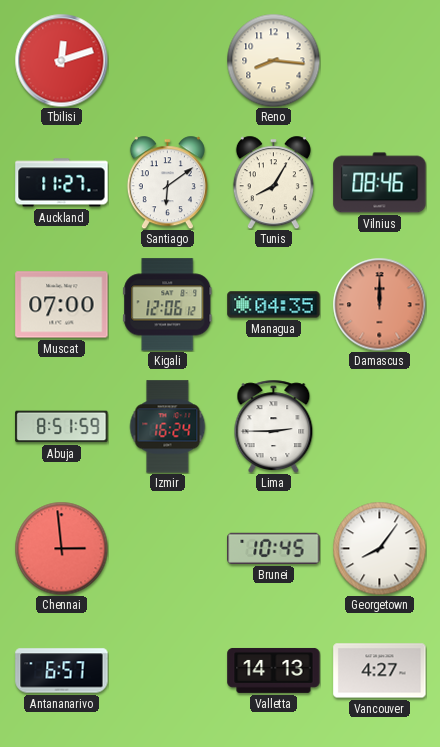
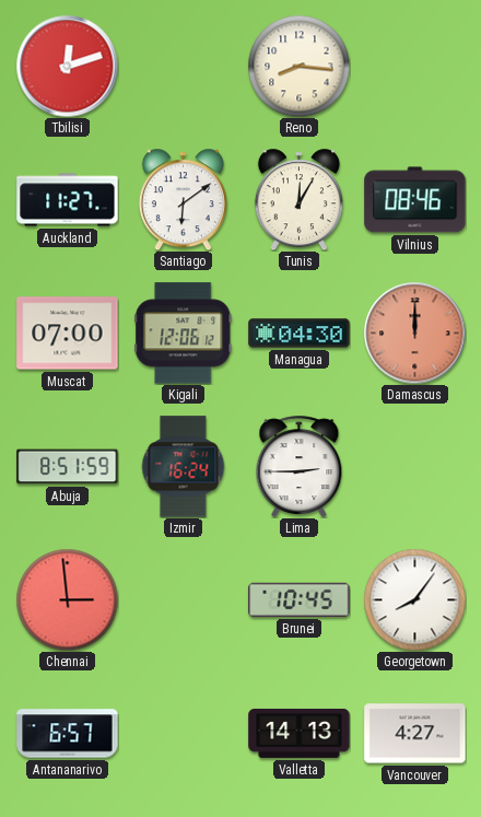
Tunis: 8:05 -> 12:05
Managua: 04:35 -> 04:30
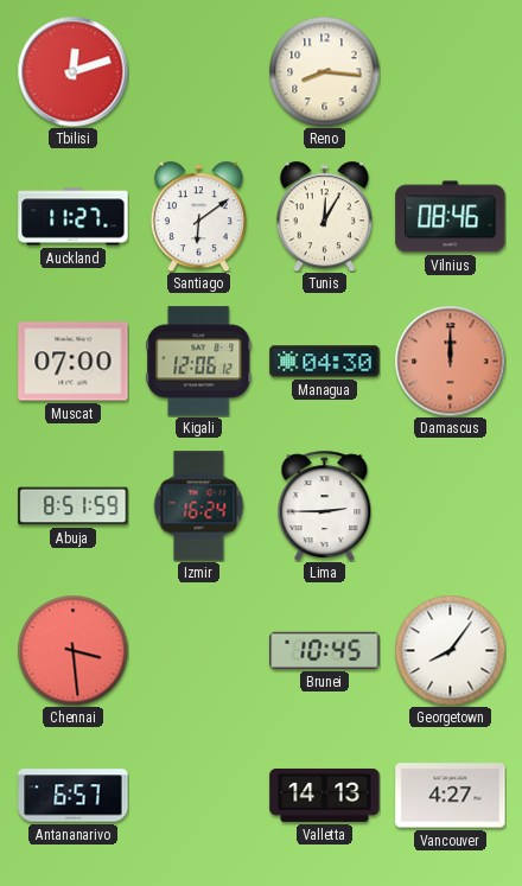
Chennai: 2:59 -> 3:29
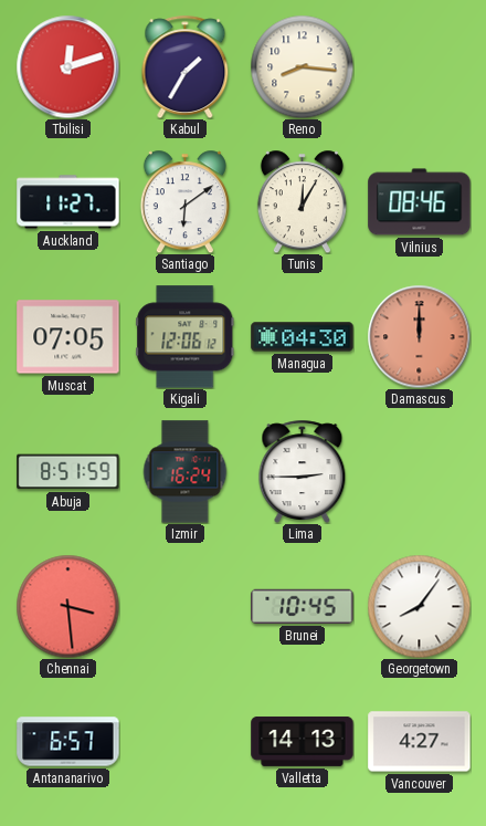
Kabul: none -> 1:35
Muscat: 07:00 -> 07:05
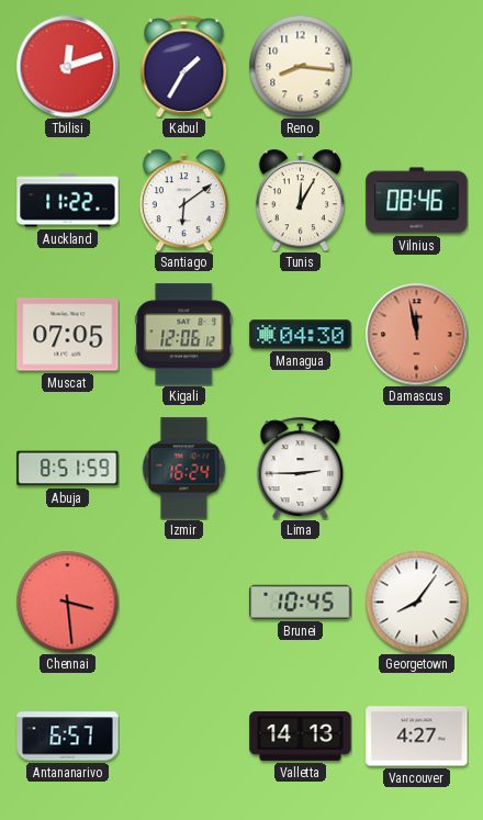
Auckland: 11:27 -> 11:22
Damascus: 12:00 -> 11:58
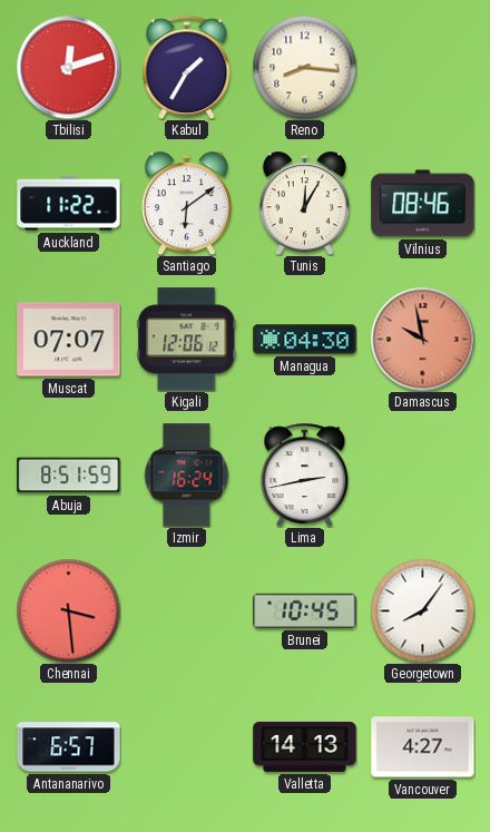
Muscat: 07:05 -> 07:07
Damascus: 11:58 -> 9:58
Lima: 2:45 -> 2:43
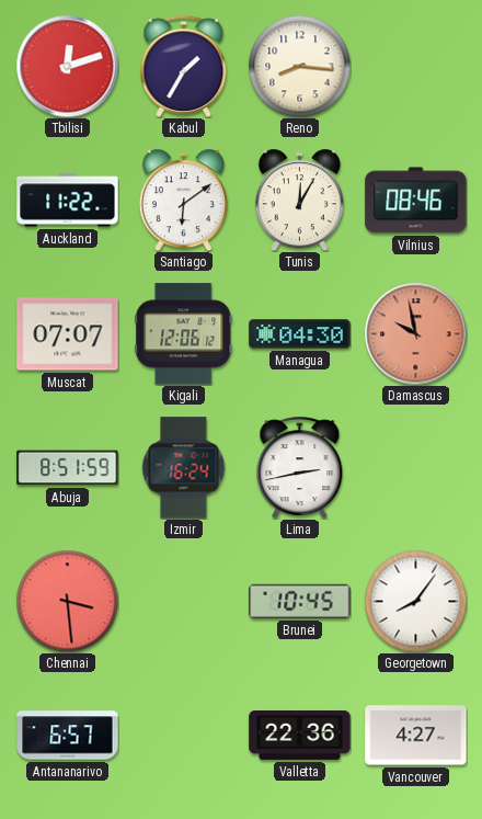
Valletta: 14:13 -> 22:36
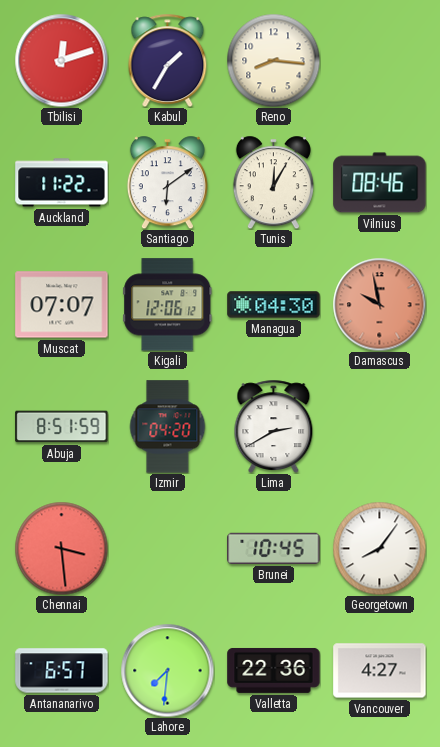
Izmir: 16:24 -> 04:20
Lima: 2:43 -> 2:40
Lahore: none -> 7:31
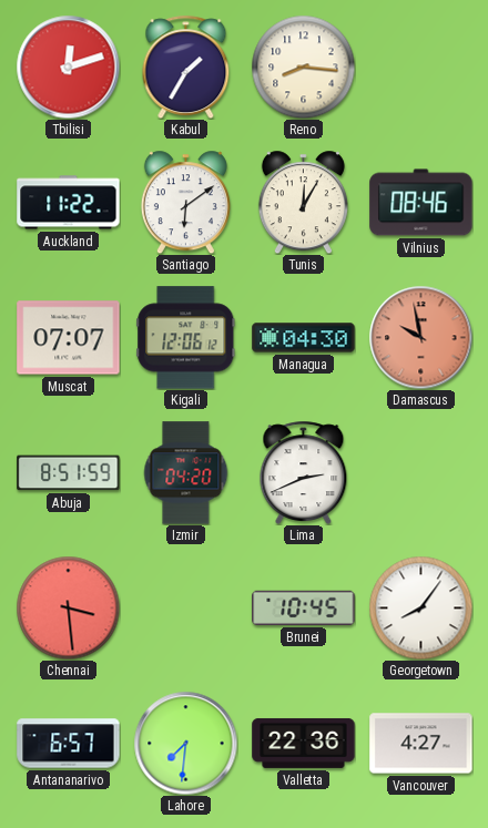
Lima: 2:40 -> 2:41
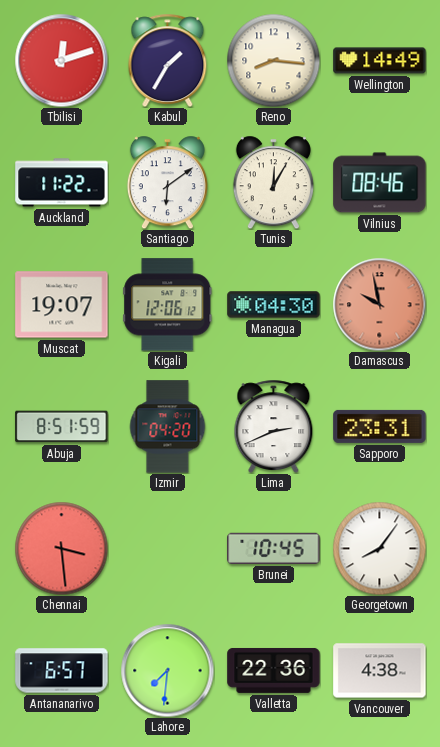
Wellington: none -> 14:49
Muscat: 07:07 -> 19:07
Sapporo: none -> 23:31
Vancouver: 4:27 -> 4:38
